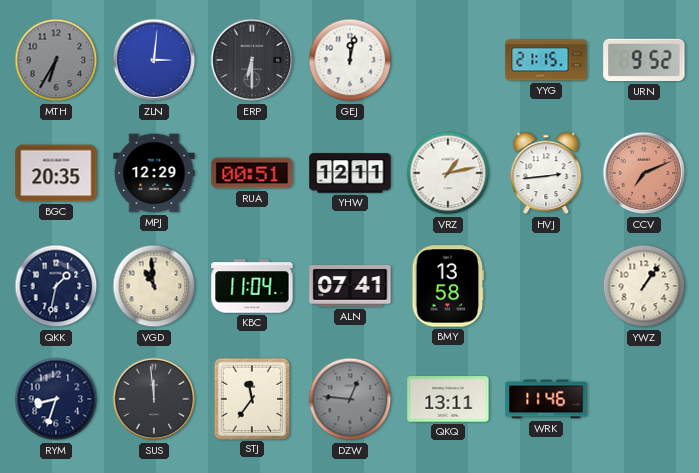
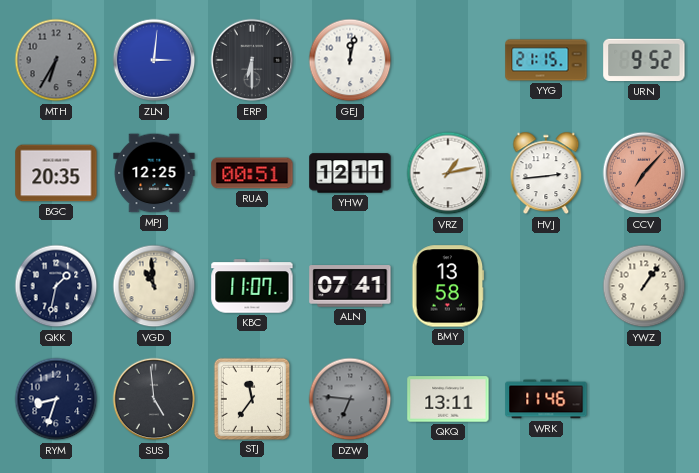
MPJ: 12:29 -> 12:25
CCV: 7:11 -> 7:07
KBC: 11:04 -> 11:07
SUS: 11:59 -> 4:59
DZW: 12:46 -> 6:46
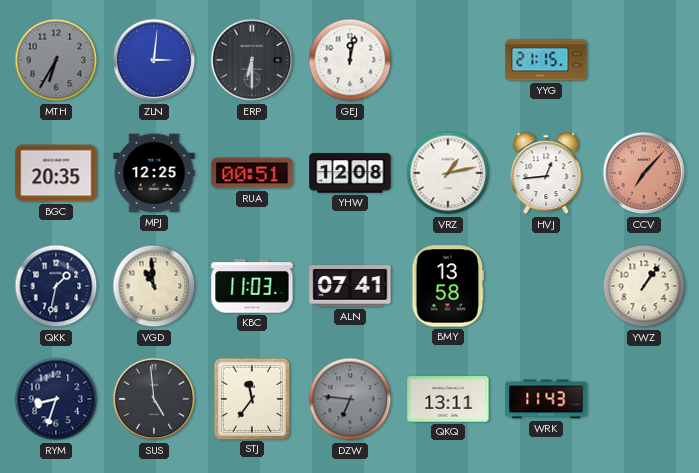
URN: 9:52 -> none
YHW: 12:11 -> 12:08
HVJ: 2:44 -> 12:44
KBC: 11:07 -> 11:03
WRK: 11:46 -> 11:43
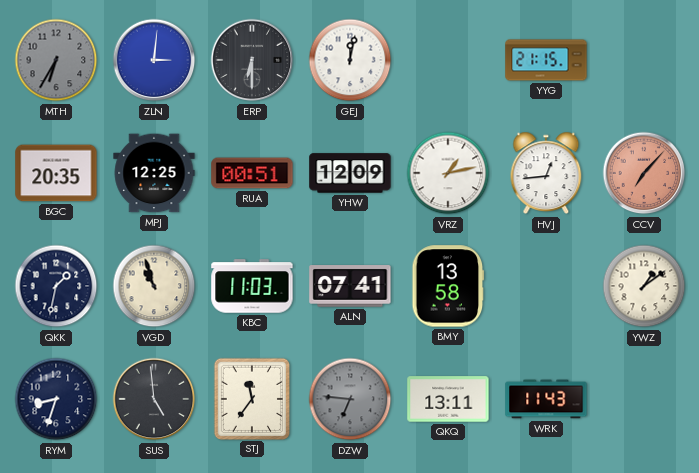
YHW: 12:08 -> 12:09
VGD: 10:59 -> 10:57
YWZ: 1:06 -> 1:09
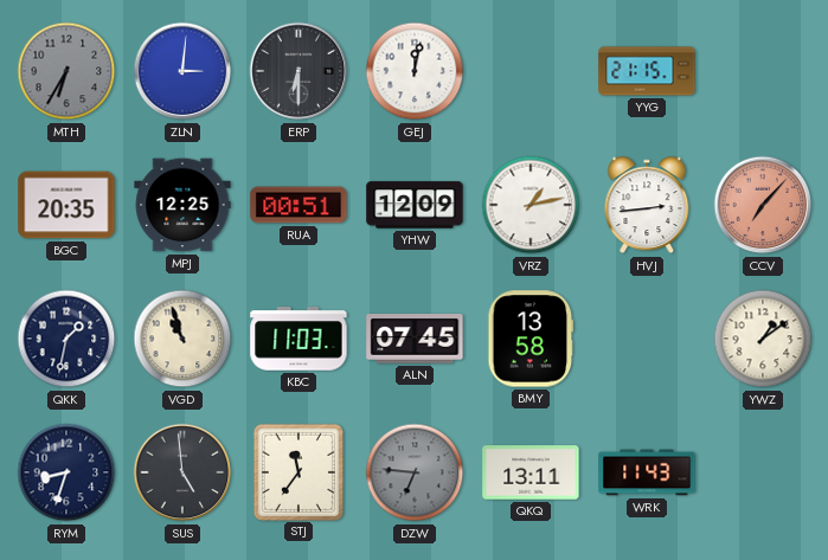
HVJ: 12:44 -> 2:44
ALN: 07:41 -> 07:45
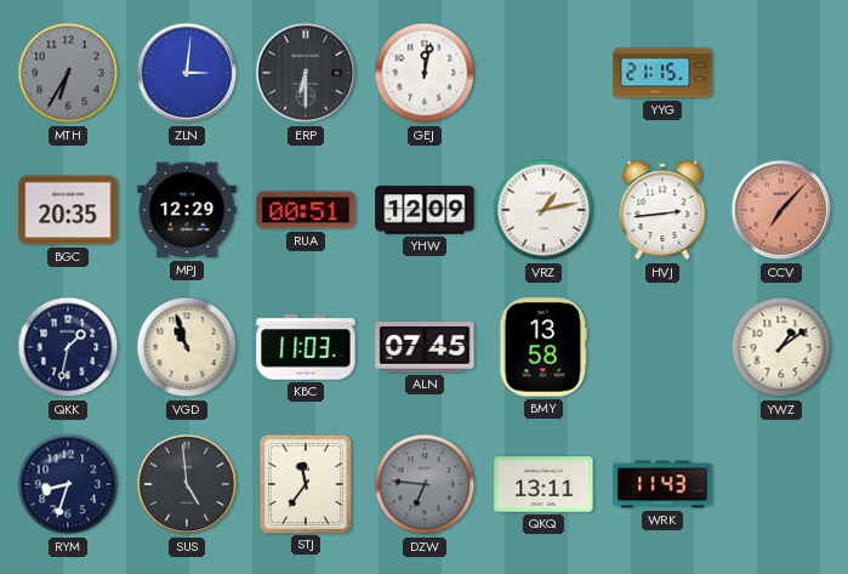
MPJ: 12:25 -> 12:29
